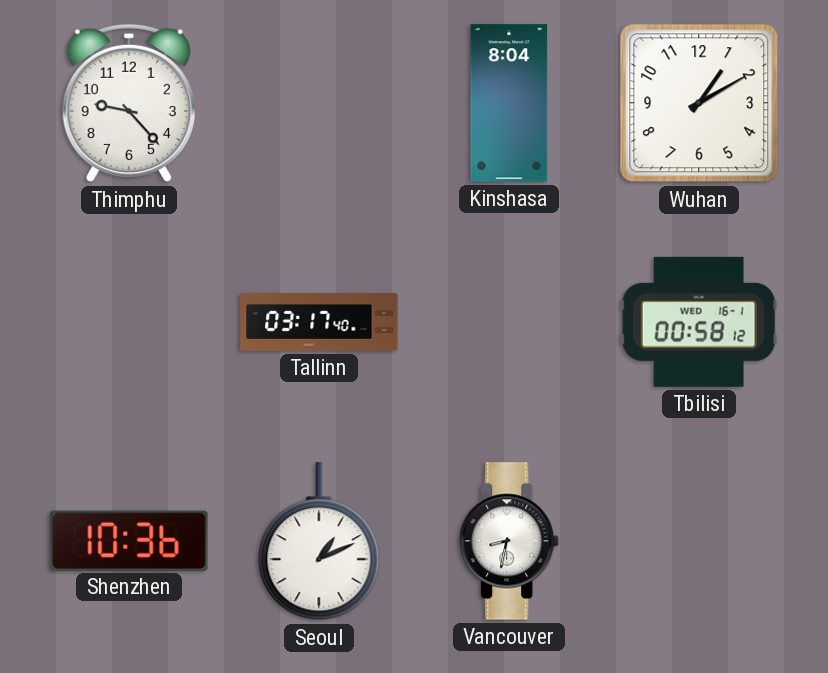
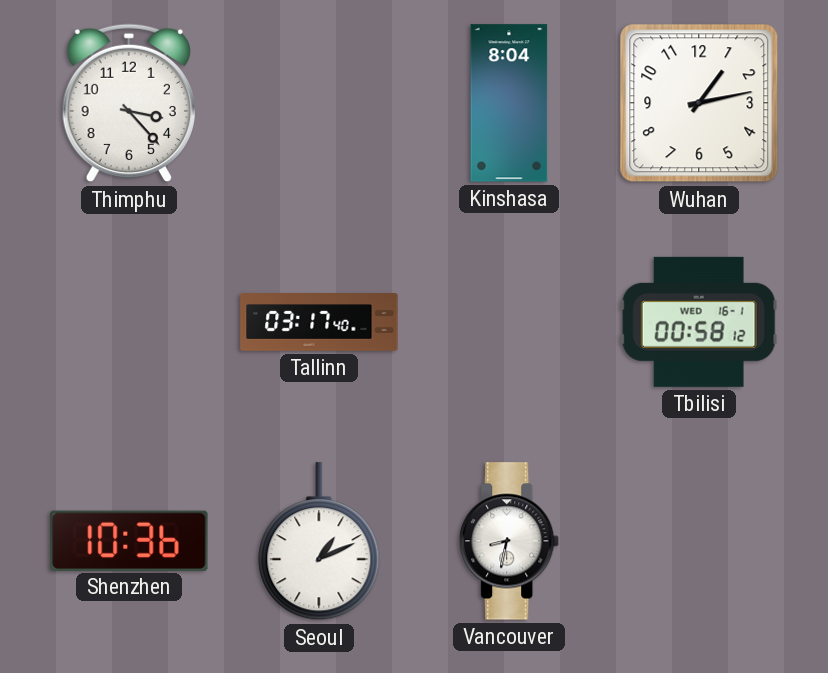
Thimphu: 9:23 -> 3:23
Wuhan: 1:10 -> 1:13
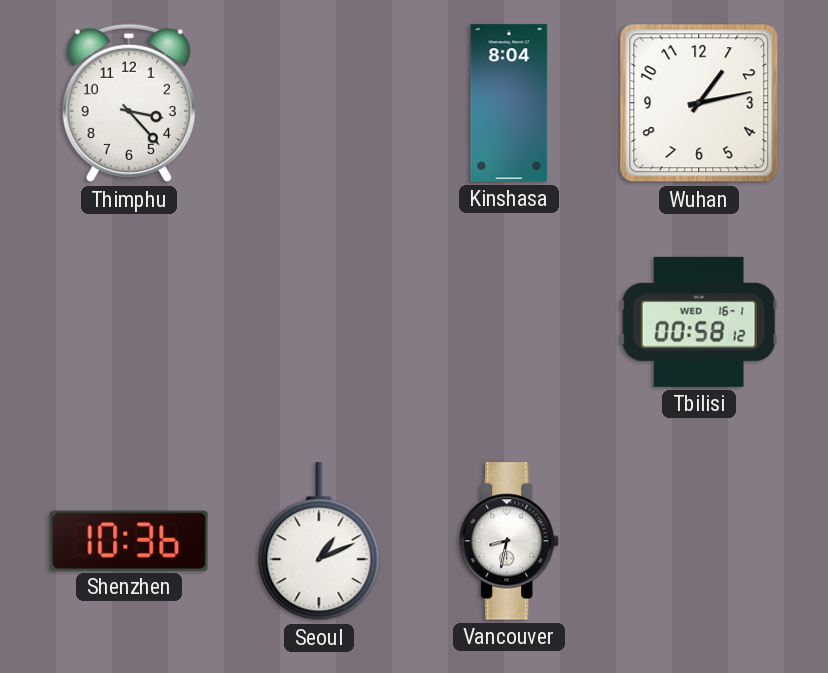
Tallinn: 03:17 -> none
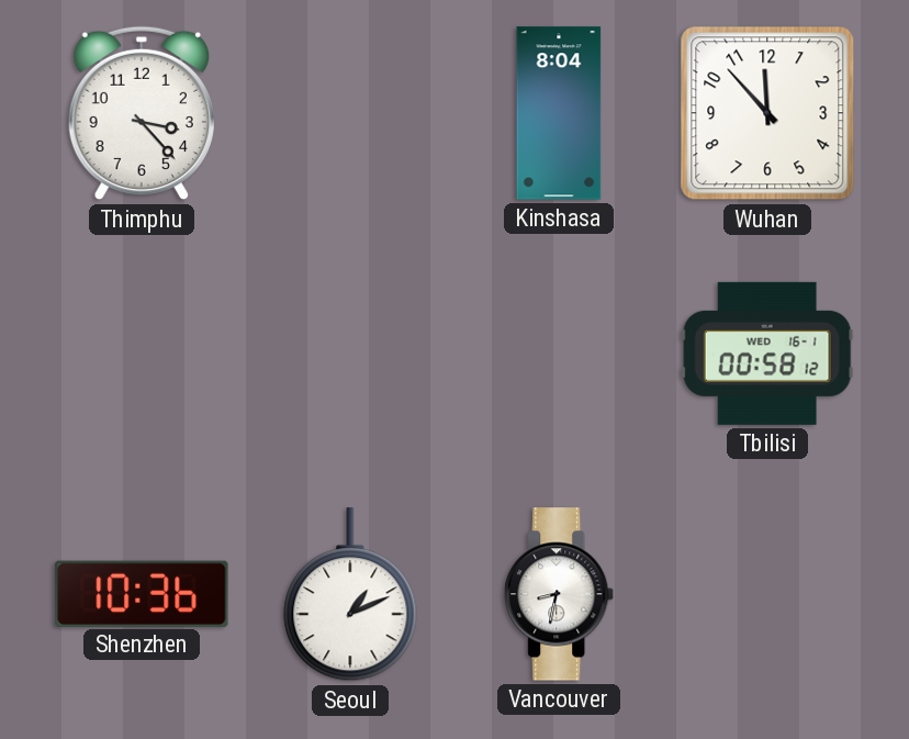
Wuhan: 1:13 -> 11:53
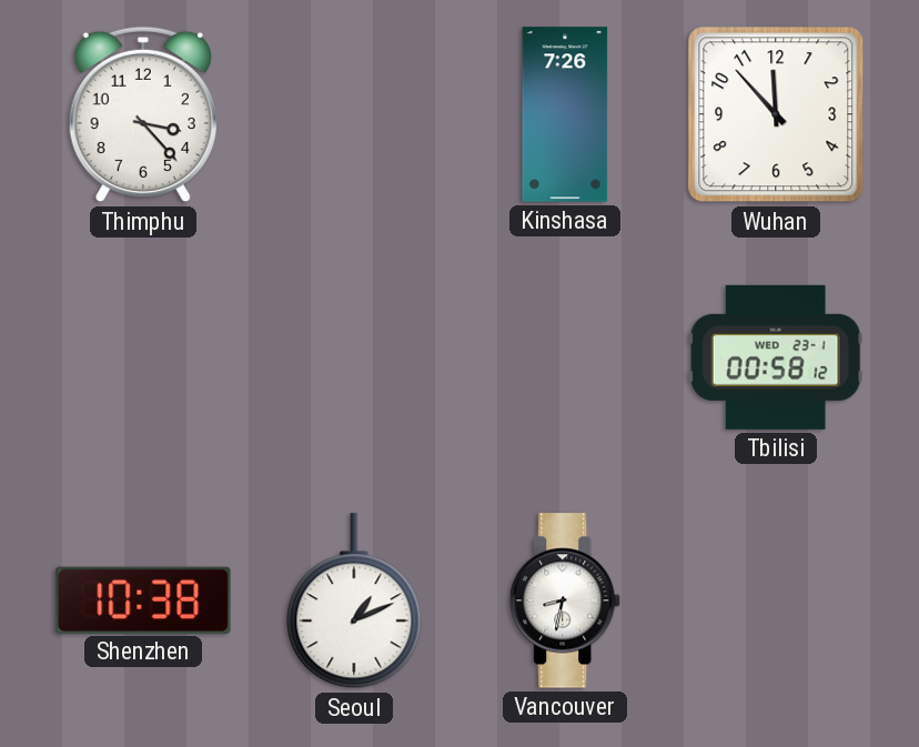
Kinshasa: 8:04 -> 7:26
Tbilisi date: WED 16-1 -> WED 23-1
Shenzhen: 10:36 -> 10:38
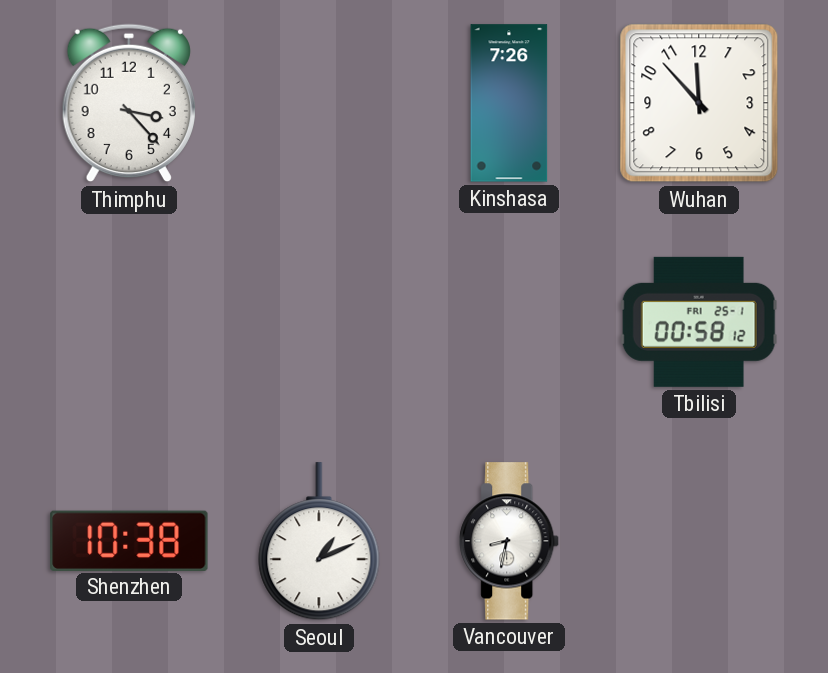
Tbilisi date: WED 23-1 -> FRI 25-1
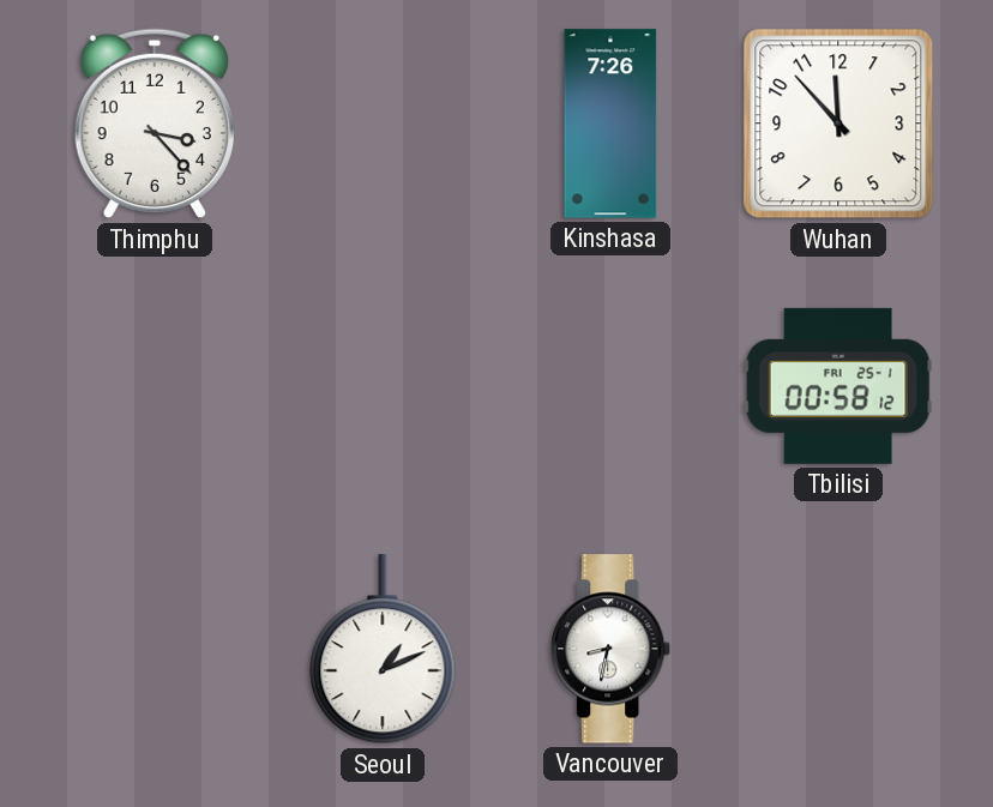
Shenzhen: 10:38 -> none
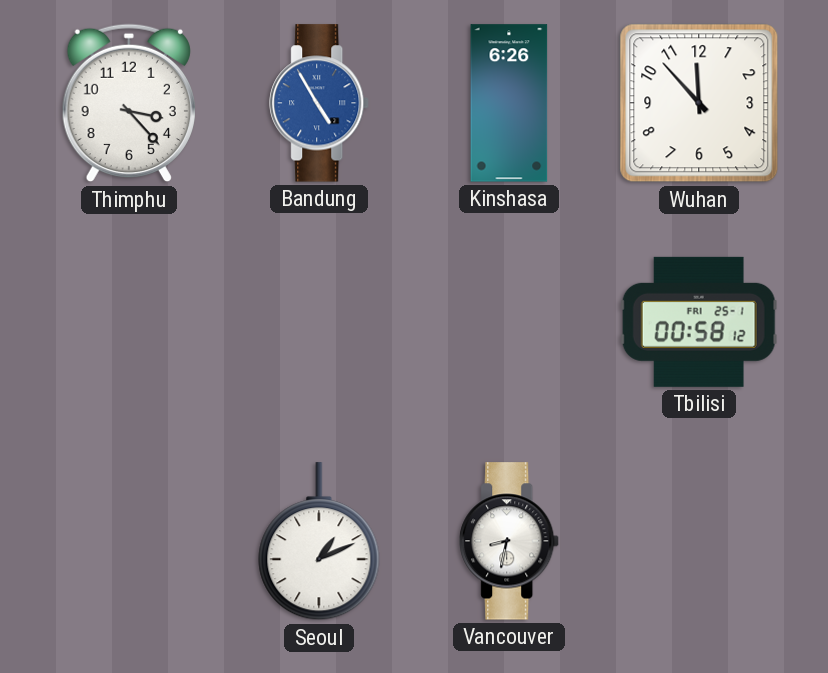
Bandung: none -> 4:55
Kinshasa: 7:26 -> 6:26
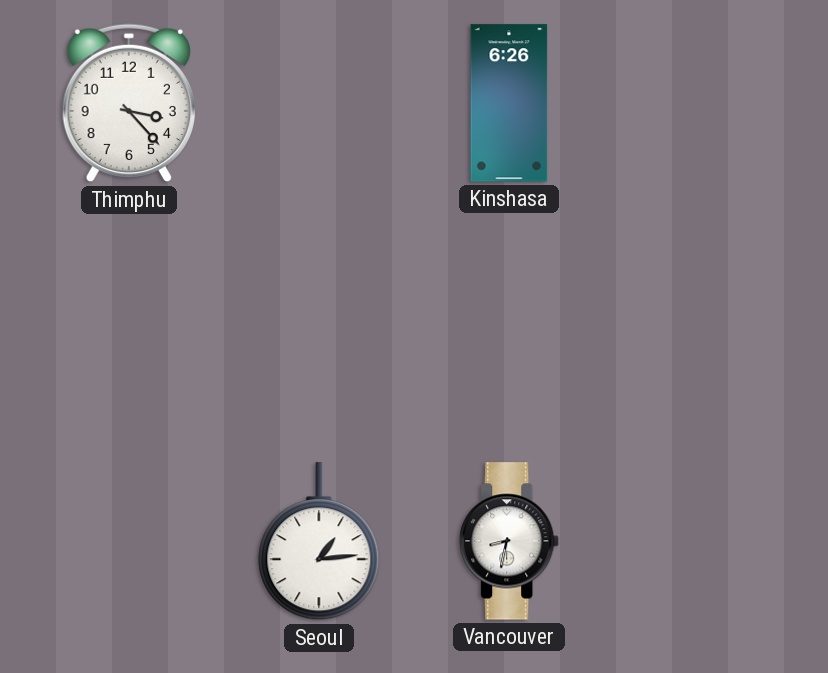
Bandung: 4:55 -> none
Wuhan: 11:53 -> none
Tbilisi: 00:58 -> none
Seoul: 1:11 -> 1:14
